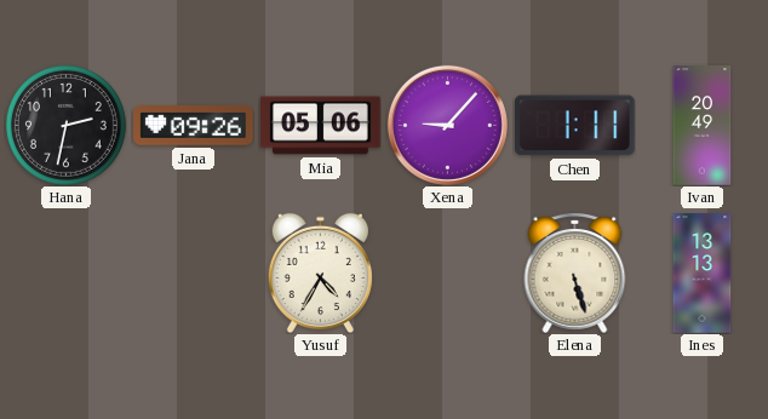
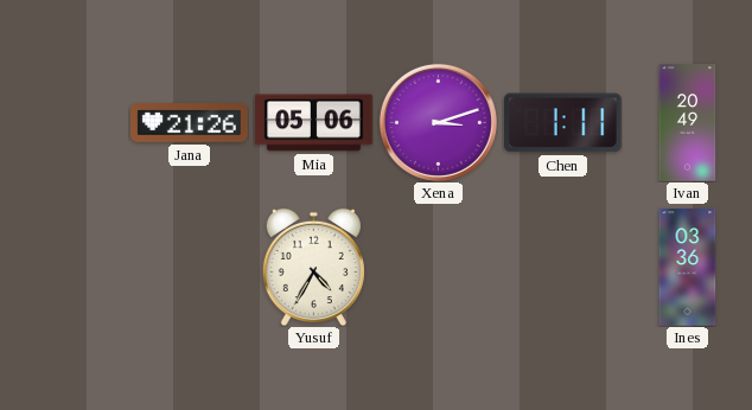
Hana: 2:32 -> none
Jana: 09:26 -> 21:26
Xena: 9:07 -> 3:12
Elena: 5:27 -> none
Ines: 13:13 -> 03:36
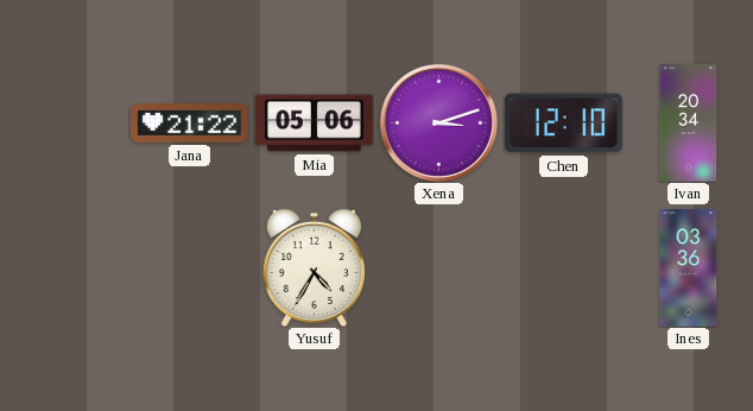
Jana: 21:26 -> 21:22
Chen: 1:11 -> 12:10
Ivan: 20:49 -> 20:34
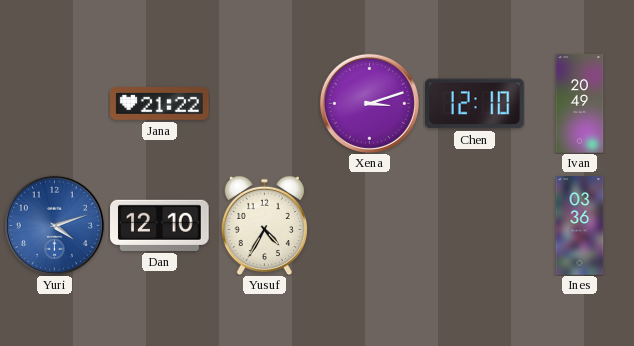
Mia: 05:06 -> none
Ivan: 20:34 -> 20:49
Yuri: none -> 4:12
Dan: none -> 12:10
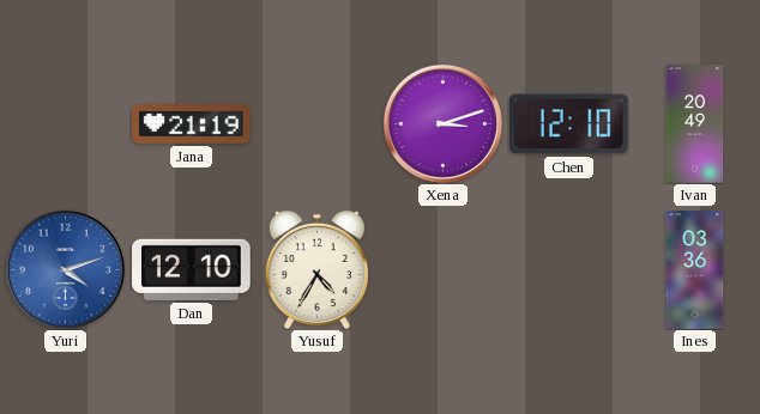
Jana: 21:22 -> 21:19
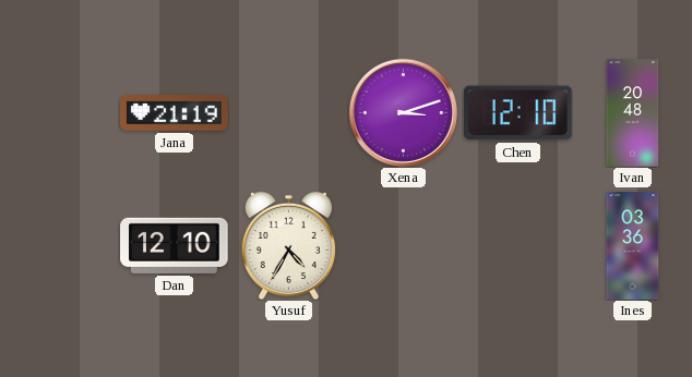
Ivan: 20:49 -> 20:48
Yuri: 4:12 -> none
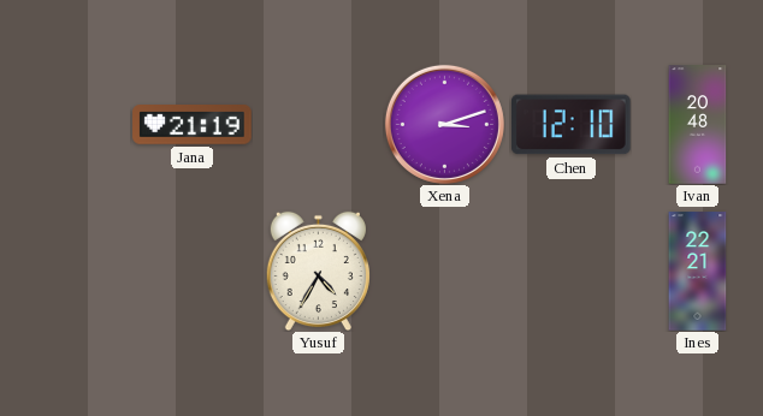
Dan: 12:10 -> none
Ines: 03:36 -> 22:21
